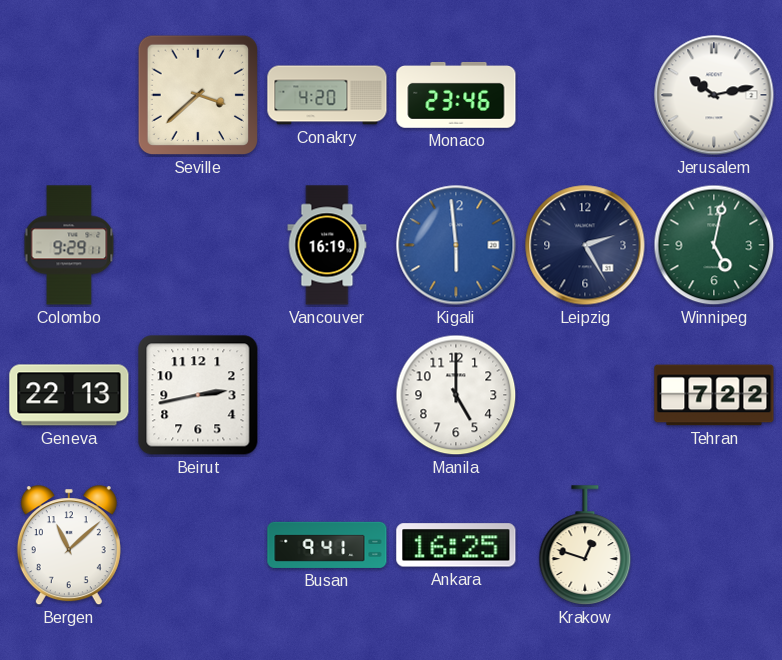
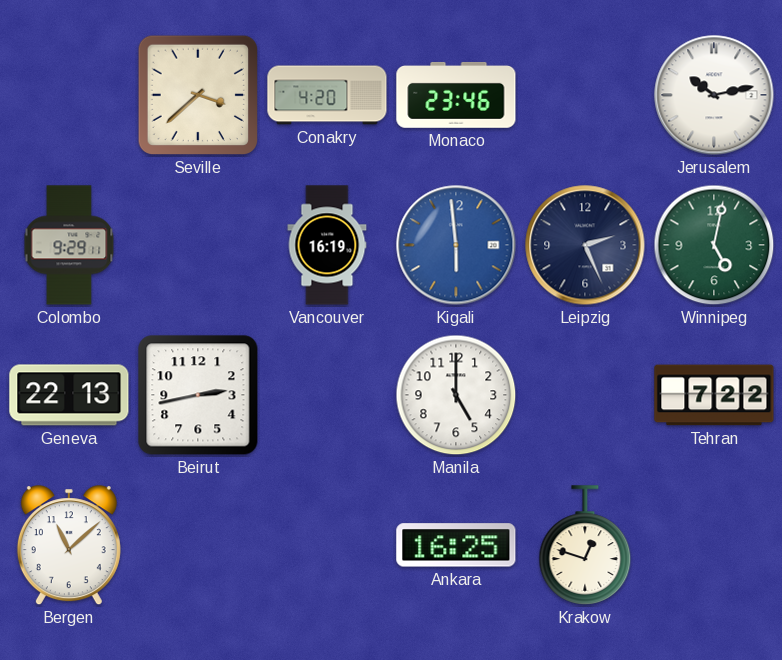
Leipzig: 2:25 -> 2:26
Busan: 9:41 -> none
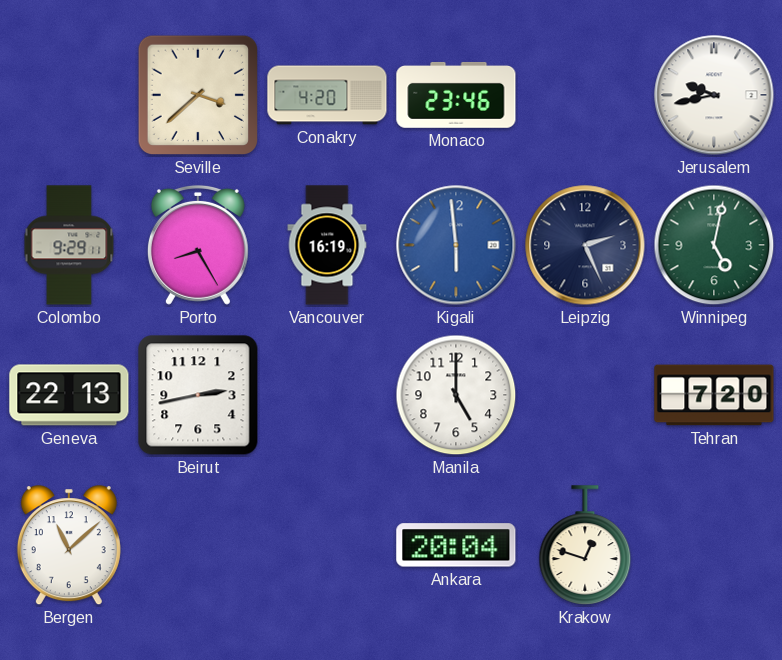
Jerusalem: 10:13 -> 9:43
Porto: none -> 8:25
Tehran: 7:22 -> 7:20
Ankara: 16:25 -> 20:04
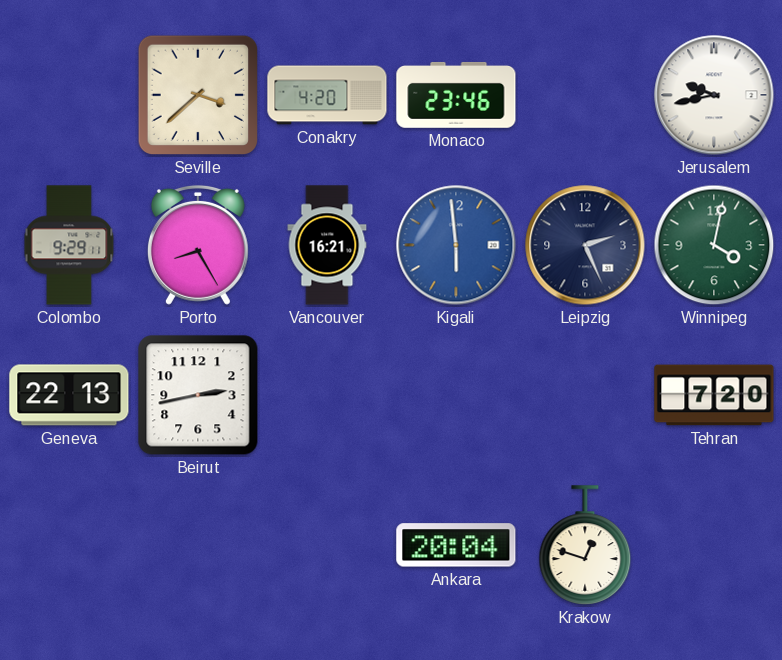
Vancouver: 16:19 -> 16:21
Winnipeg: 5:02 -> 4:02
Manila: 5:00 -> none
Bergen: 11:08 -> none
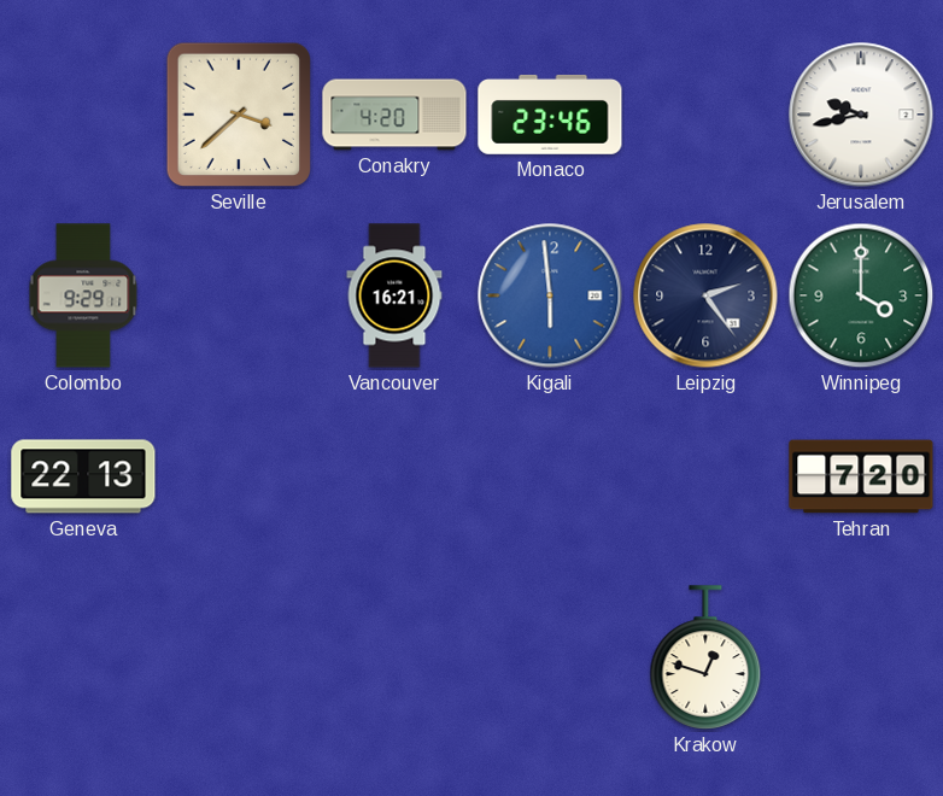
Porto: 8:25 -> none
Leipzig: 2:26 -> 2:24
Winnipeg: 4:02 -> 4:00
Beirut: 2:43 -> none
Ankara: 20:04 -> none
